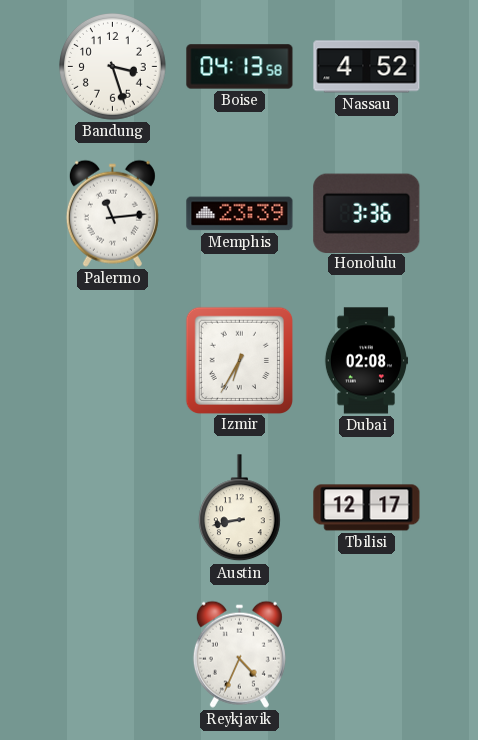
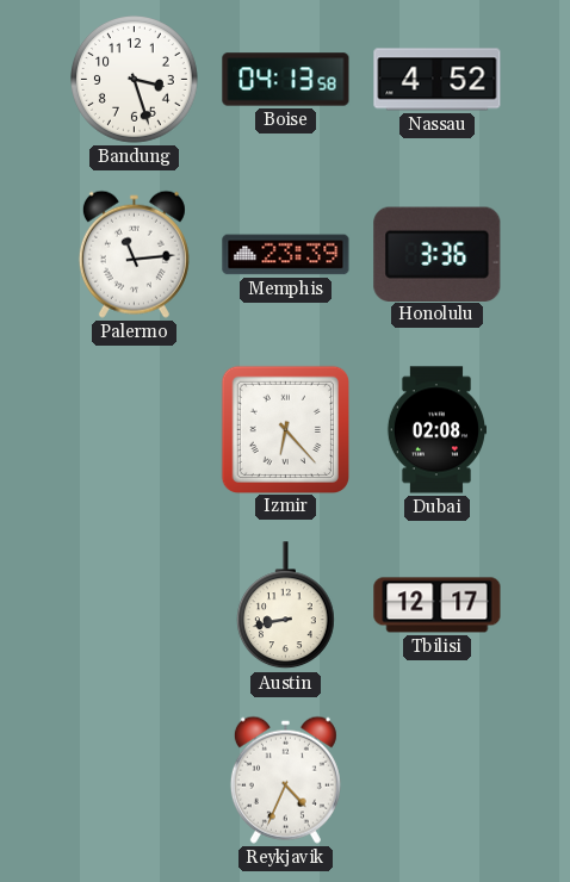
Izmir: 6:35 -> 6:23
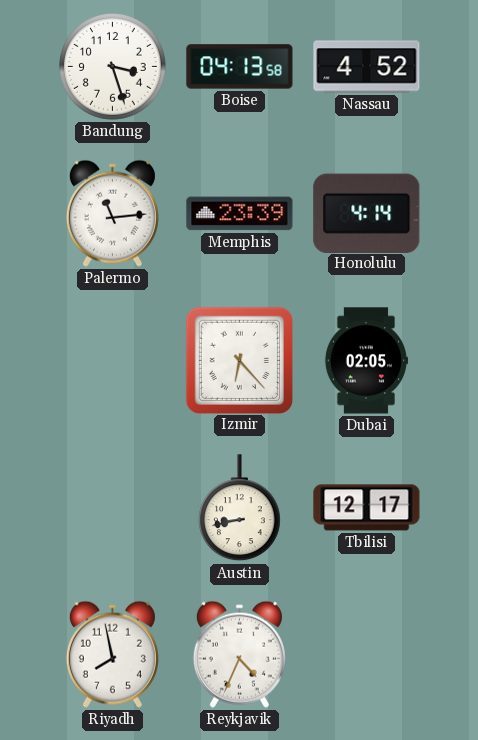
Honolulu: 3:36 -> 4:14
Dubai: 02:08 -> 02:05
Riyadh: none -> 7:58
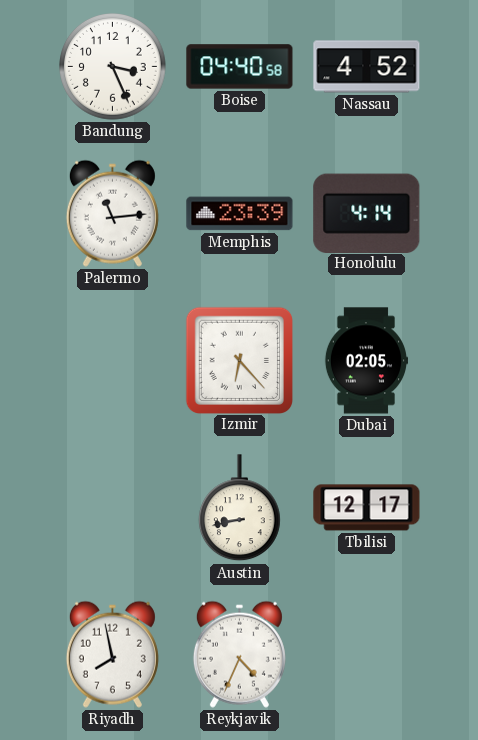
Bandung: 3:27 -> 3:26
Boise: 04:13 -> 04:40
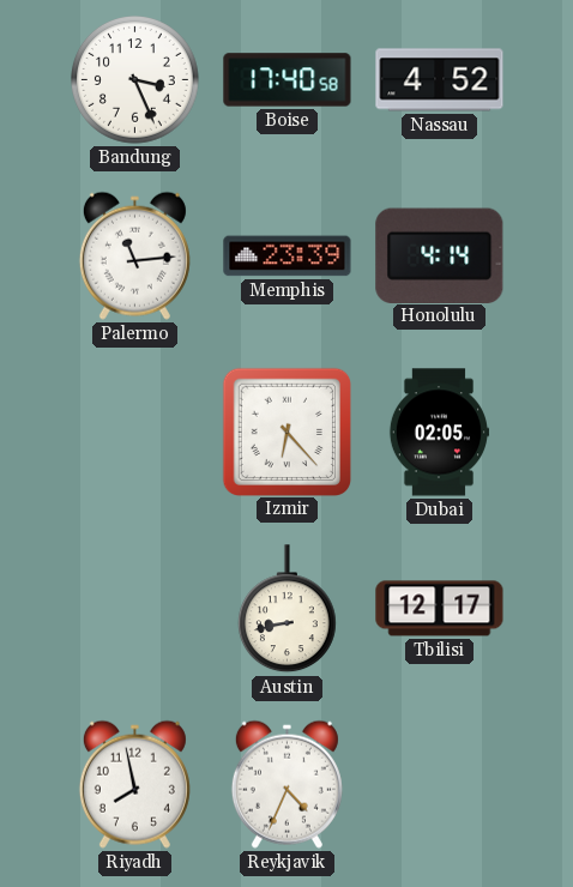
Boise: 04:40 -> 17:40
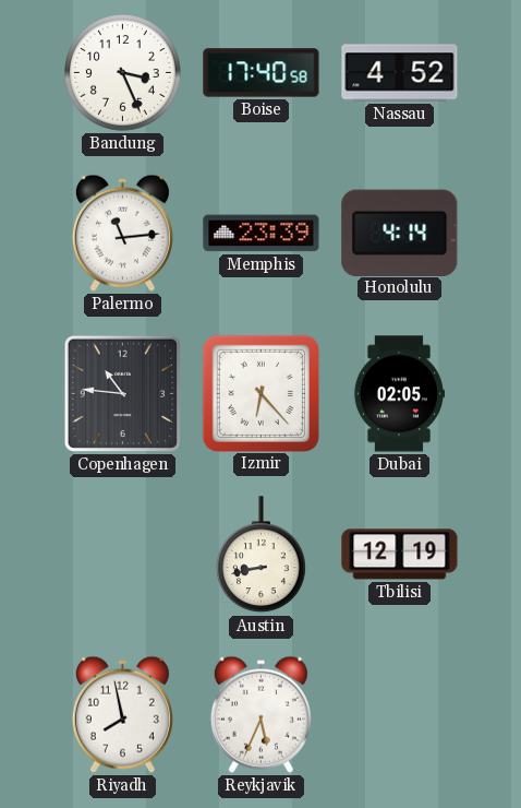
Copenhagen: none -> 10:46
Tbilisi: 12:17 -> 12:19
Reykjavik: 4:34 -> 5:34
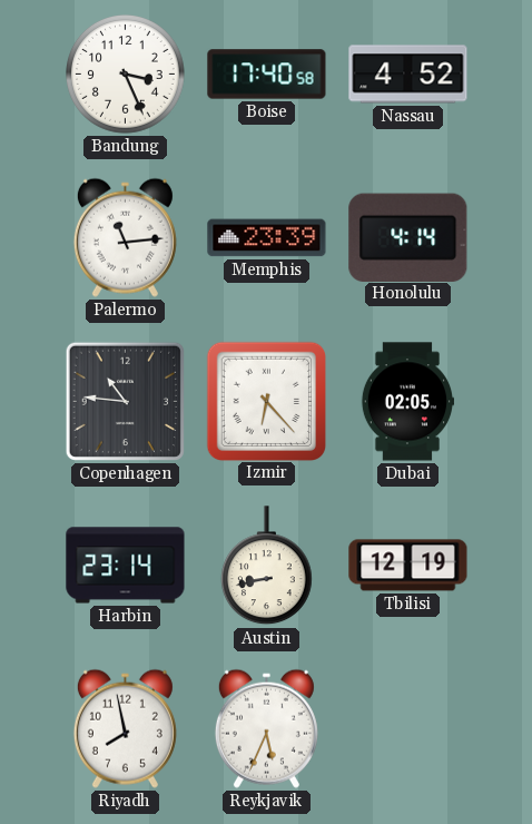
Harbin: none -> 23:14
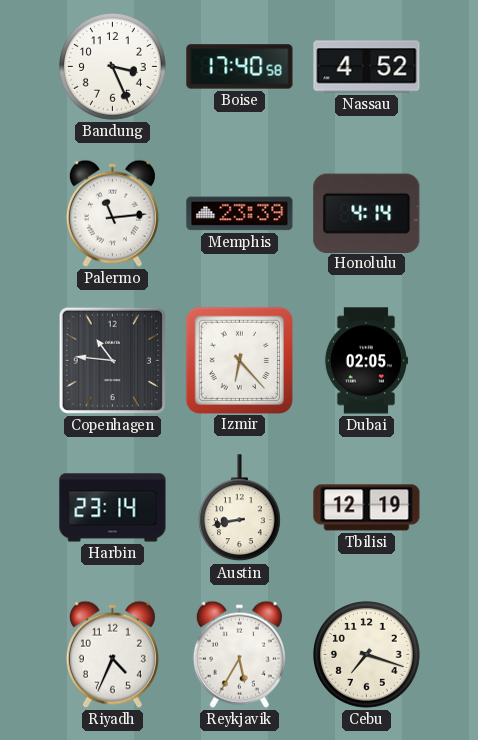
Riyadh: 7:58 -> 4:34
Reykjavik: 5:34 -> 5:35
Cebu: none -> 7:18
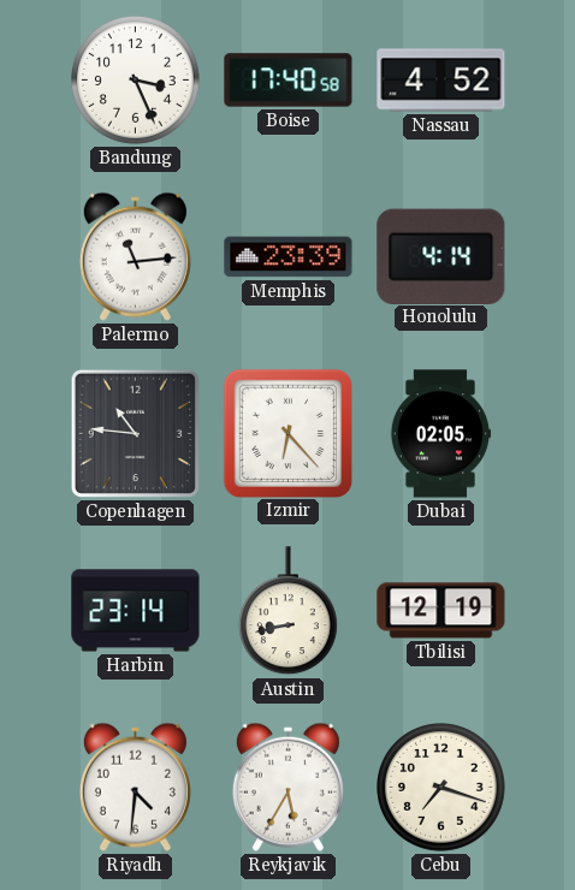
Riyadh: 4:34 -> 4:31
